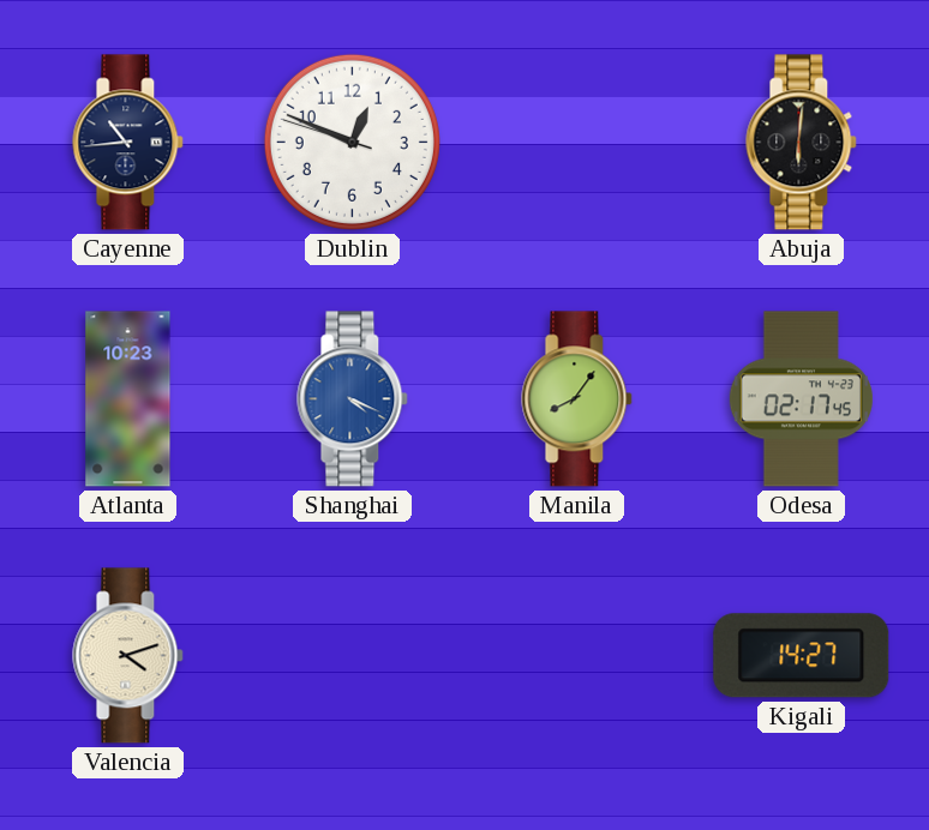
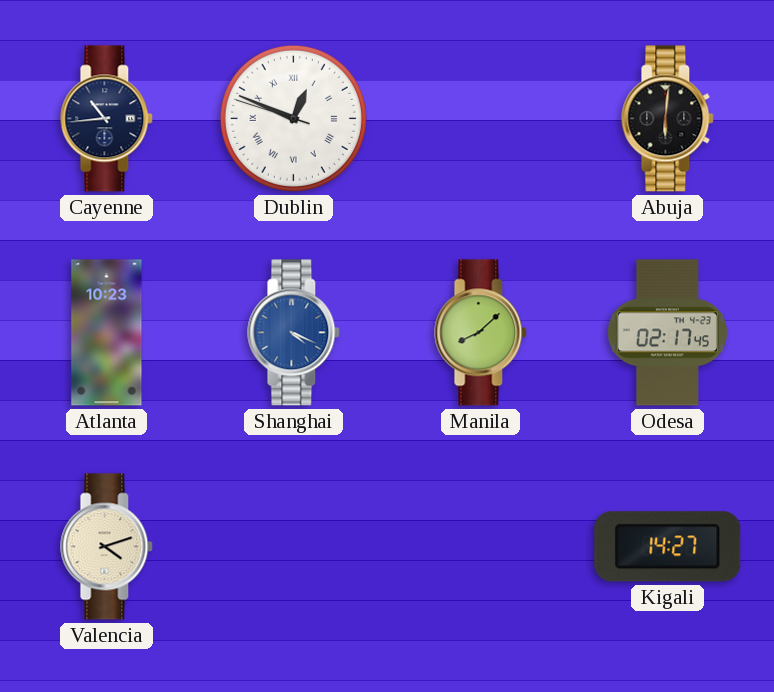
Dublin numerals: Arabic -> Roman
Manila: 8:06 -> 8:08
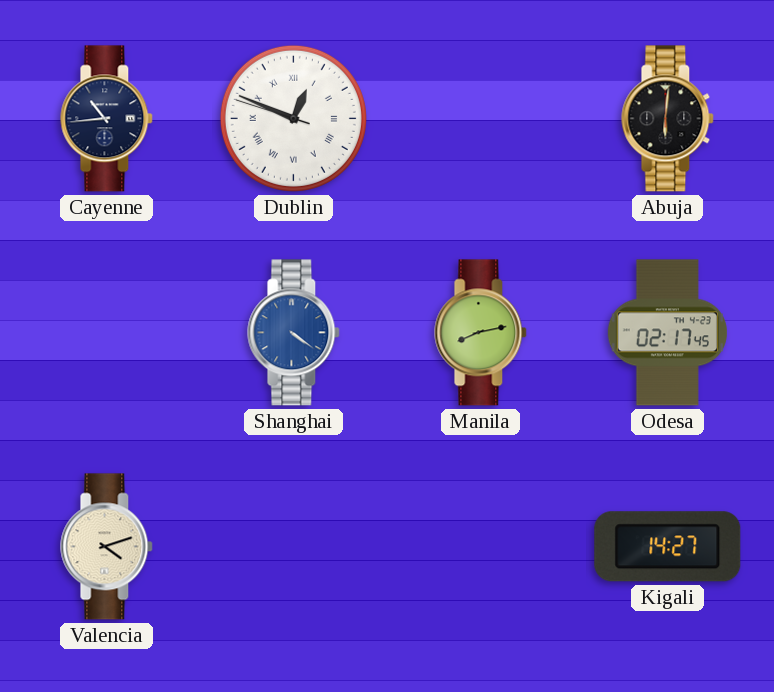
Atlanta: 10:23 -> none
Shanghai: 4:19 -> 4:21
Manila: 8:08 -> 8:13
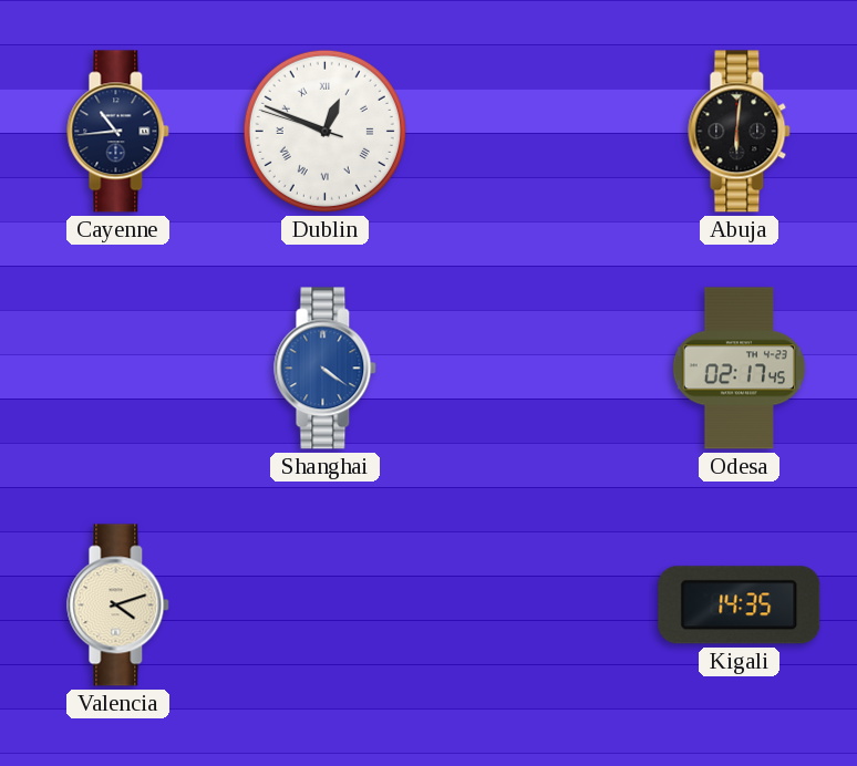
Manila: 8:13 -> none
Kigali: 14:27 -> 14:35
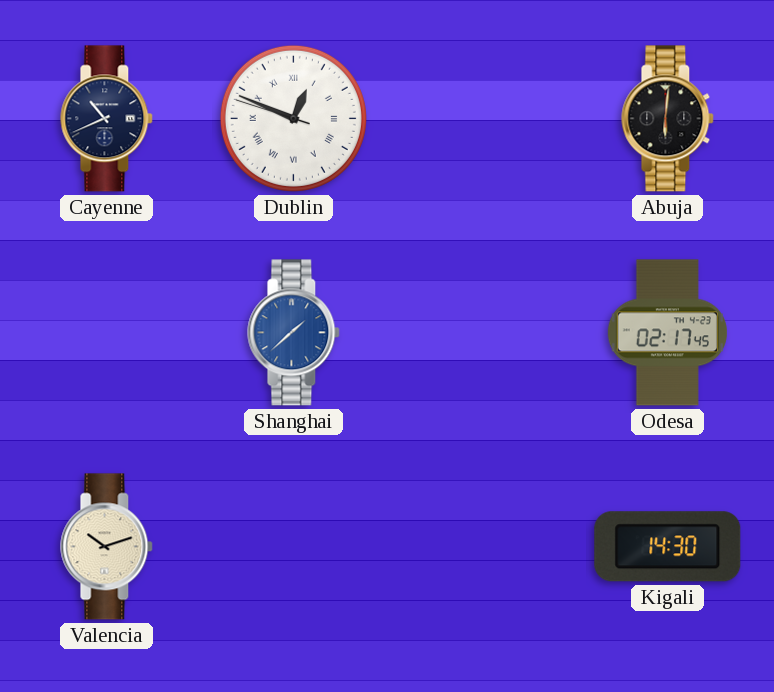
Cayenne: 10:44 -> 10:41
Shanghai: 4:21 -> 1:38
Valencia: 4:12 -> 10:12
Kigali: 14:35 -> 14:30
